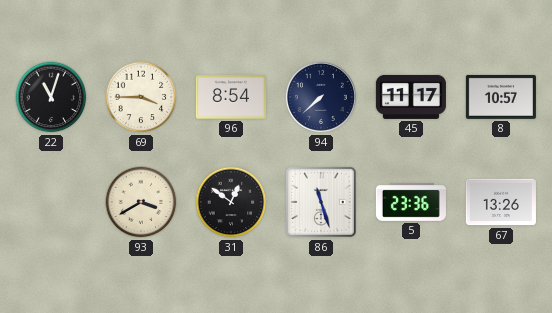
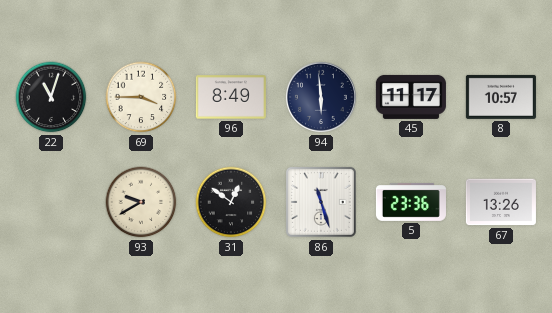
96: 8:54 -> 8:49
94: 7:38 -> 5:59
93: 3:40 -> 9:40
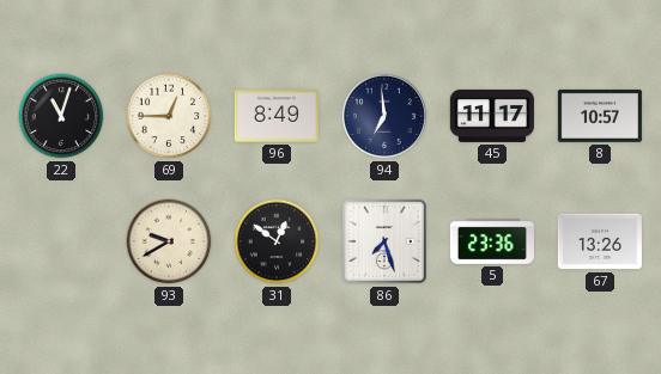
69: 3:45 -> 12:45
94: 5:59 -> 6:59
86: 11:27 -> 7:27
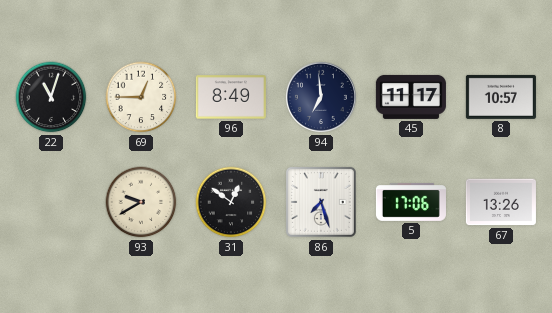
5: 23:36 -> 17:06
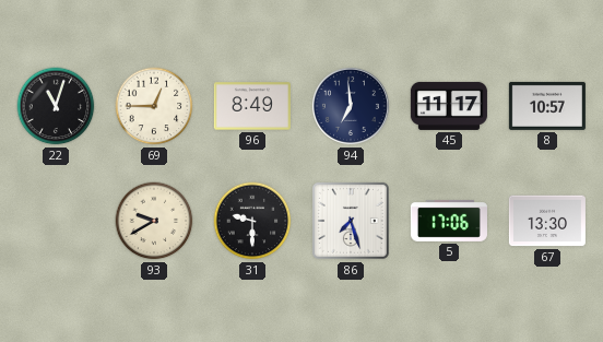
31: 12:51 -> 9:30
67: 13:26 -> 13:30
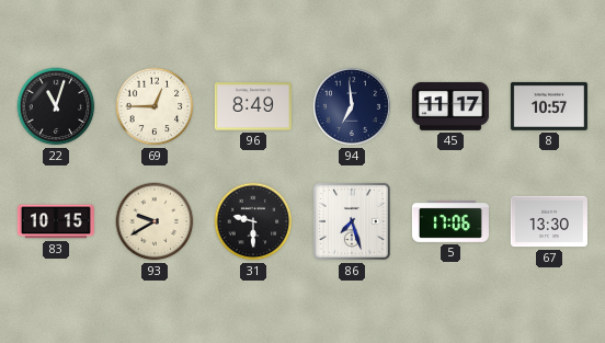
83: none -> 10:15
